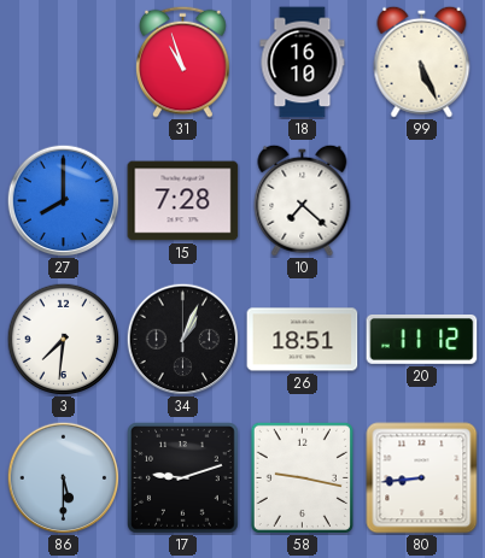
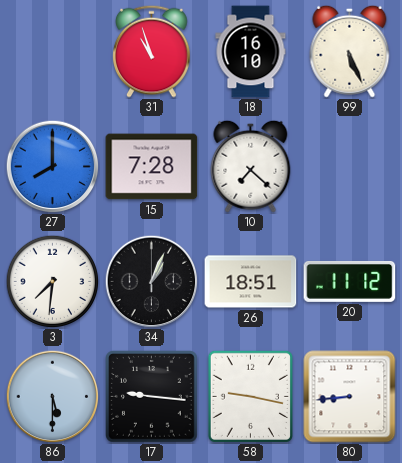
17: 9:12 -> 9:16
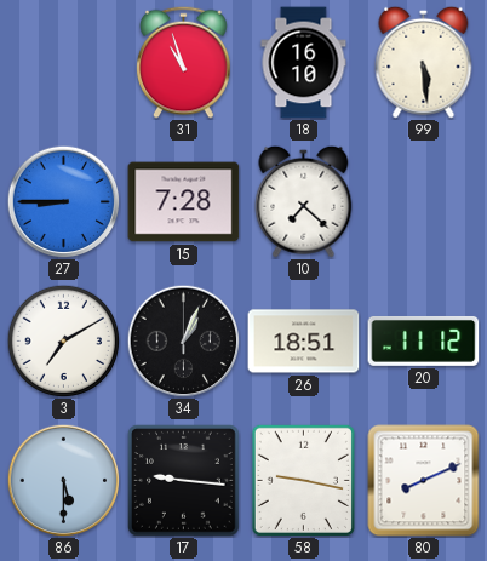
99: 5:26 -> 5:29
27: 8:00 -> 8:45
3: 7:31 -> 7:10
80: 8:44 -> 8:11
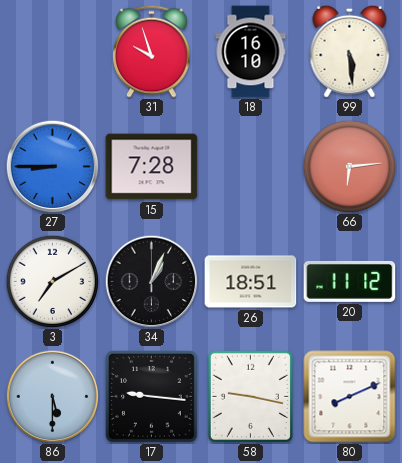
31: 10:57 -> 9:57
10: 7:22 -> none
66: none -> 6:14
